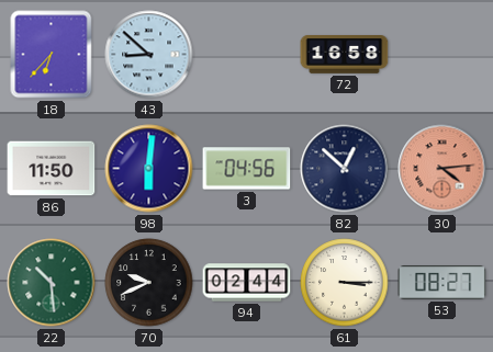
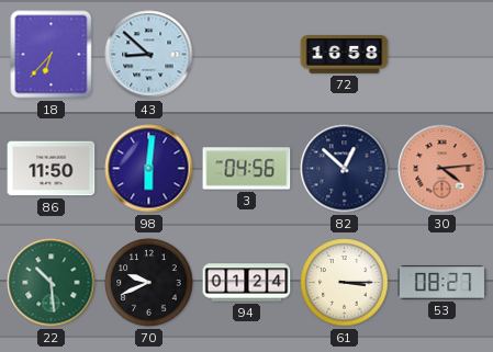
94: 02:44 -> 01:24
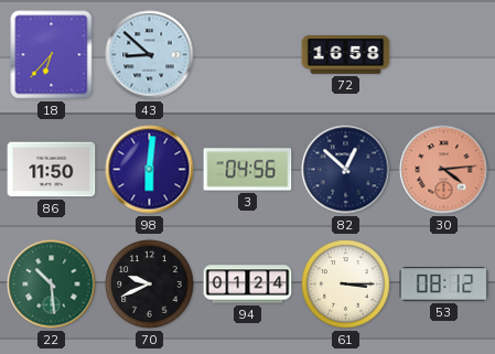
53: 08:27 -> 08:12
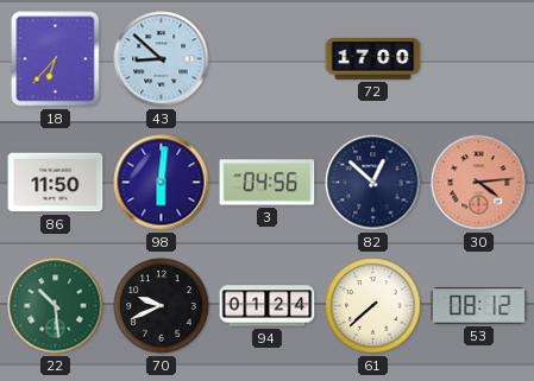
72: 16:58 -> 17:00
61: 3:15 -> 7:38
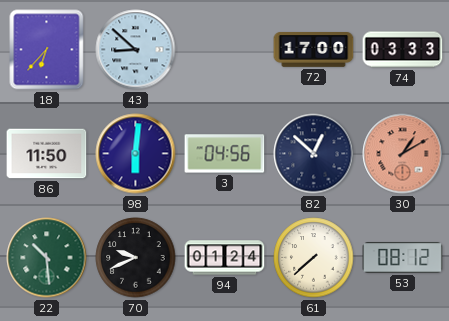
74: none -> 03:33
30: 4:14 -> 1:10
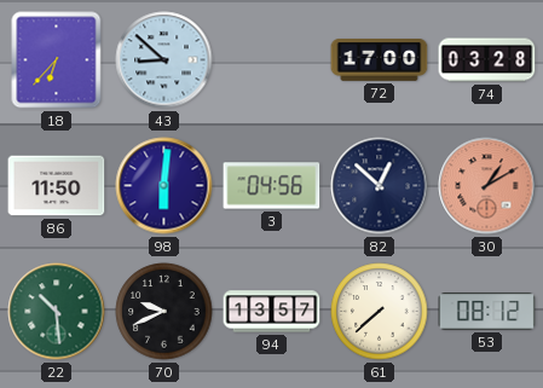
74: 03:33 -> 03:28
94: 01:24 -> 13:57
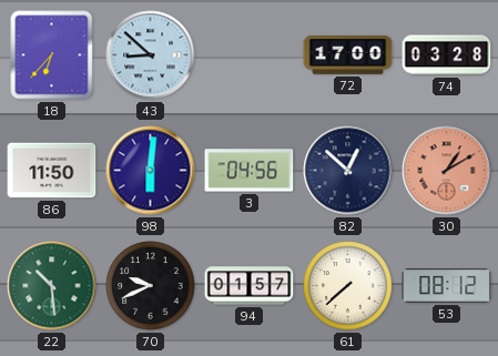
94: 13:57 -> 01:57
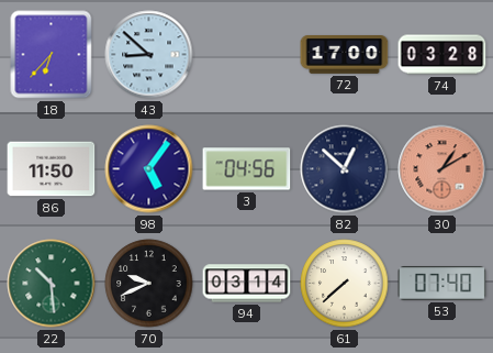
98: 6:01 -> 5:06
94: 01:57 -> 03:14
53: 08:12 -> 07:40
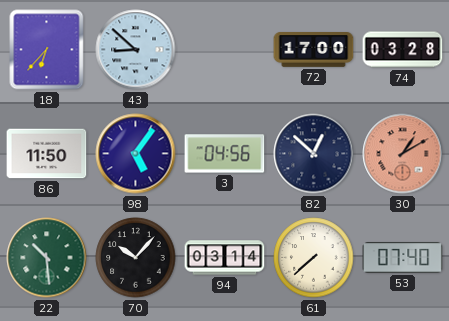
70: 9:41 -> 10:07
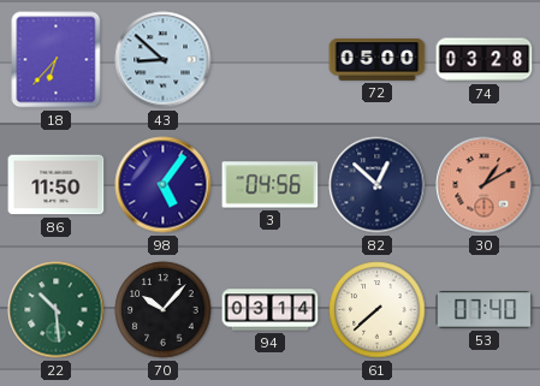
72: 17:00 -> 05:00
